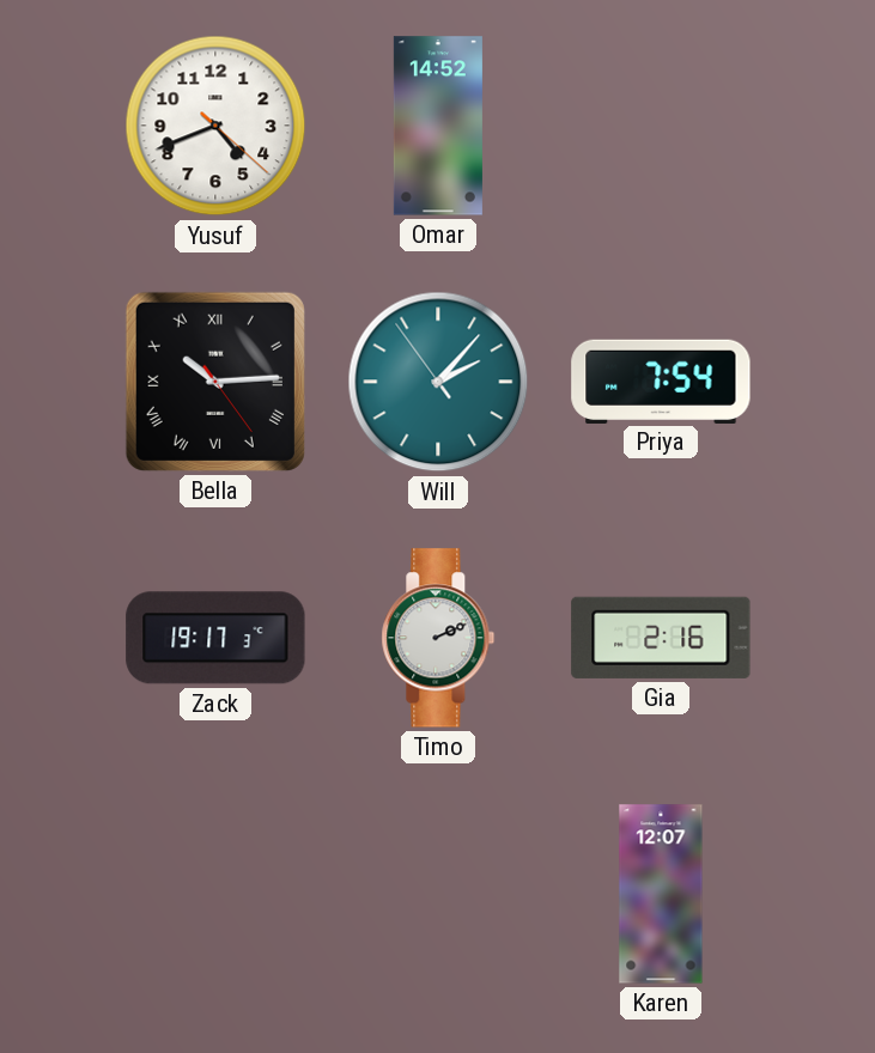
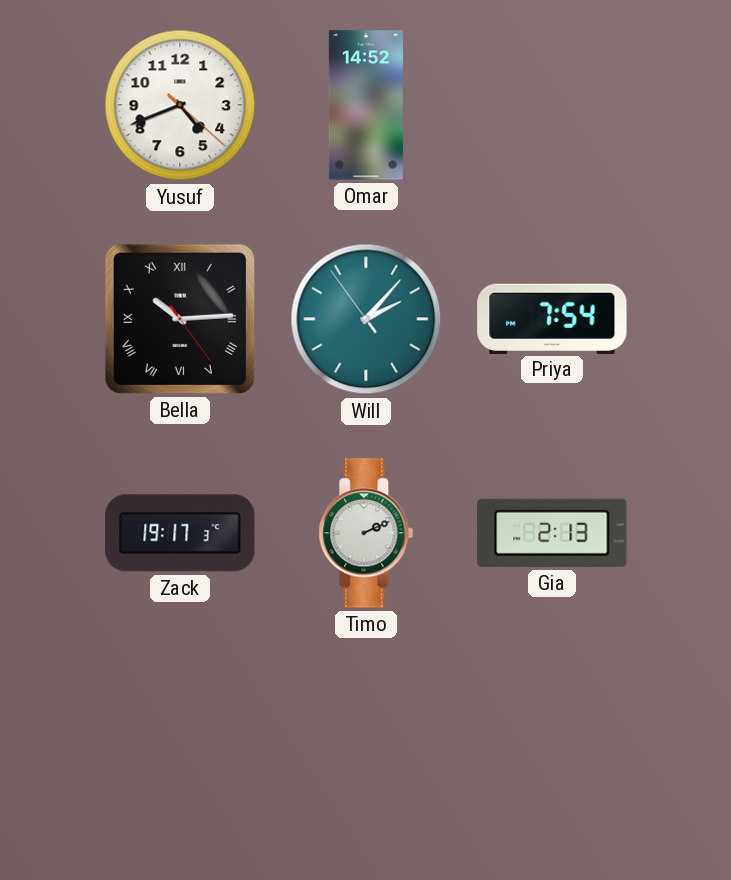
Gia: 2:16 -> 2:13
Karen: 12:07 -> none
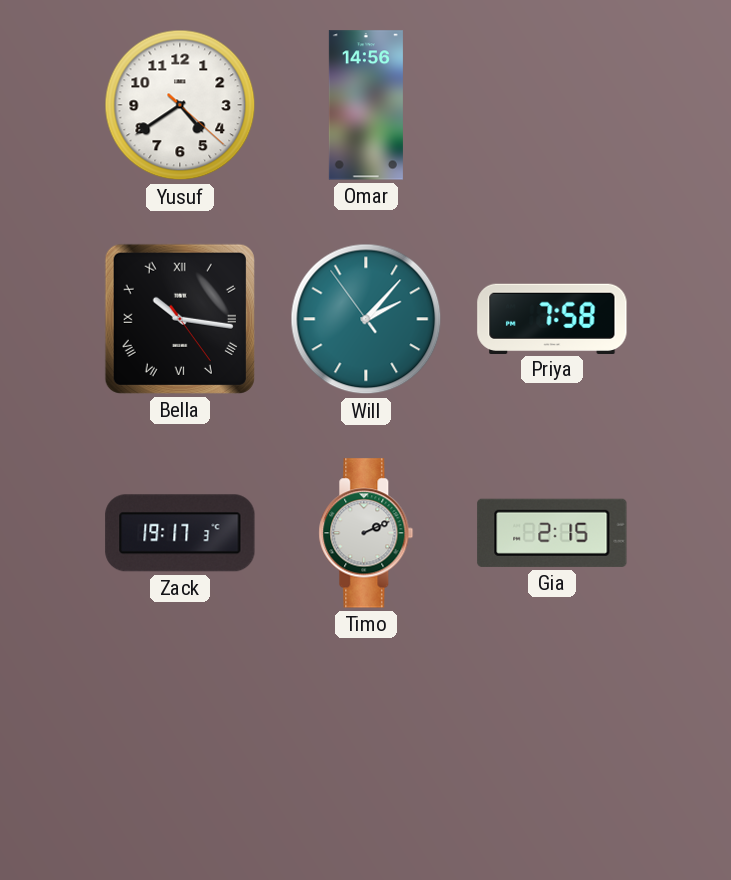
Yusuf: 4:41 -> 4:39
Omar: 14:52 -> 14:56
Bella: 10:14 -> 10:16
Priya: 7:54 -> 7:58
Gia: 2:13 -> 2:15
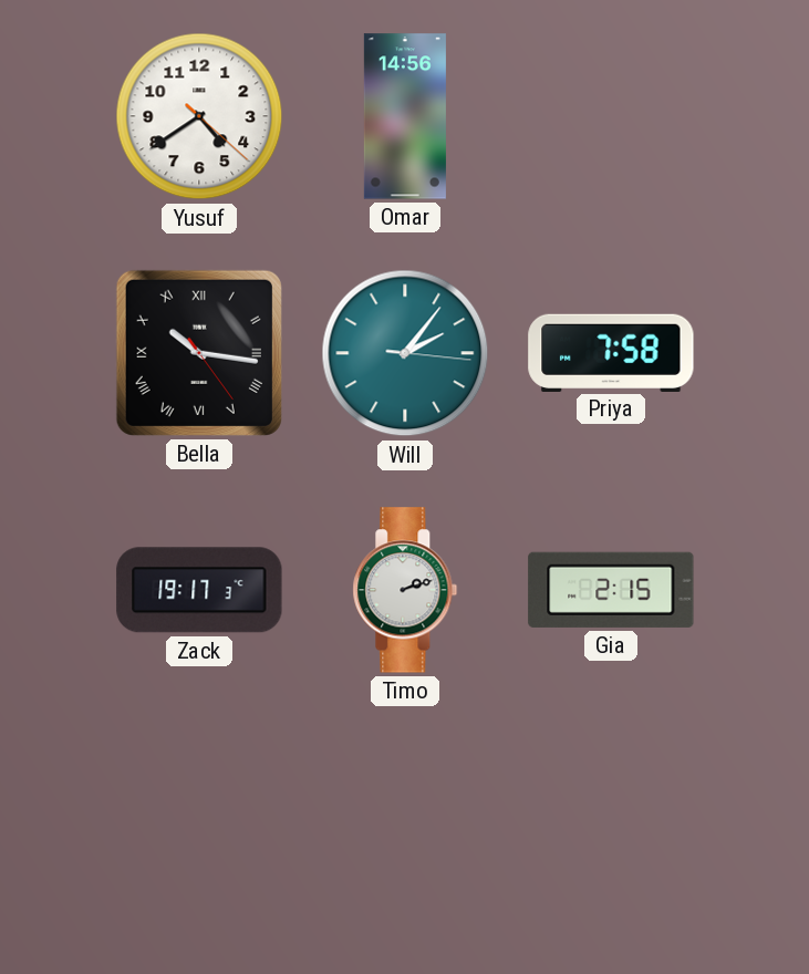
Will: 2:06:54 -> 2:06:16
Timo: 2:11 -> 2:12
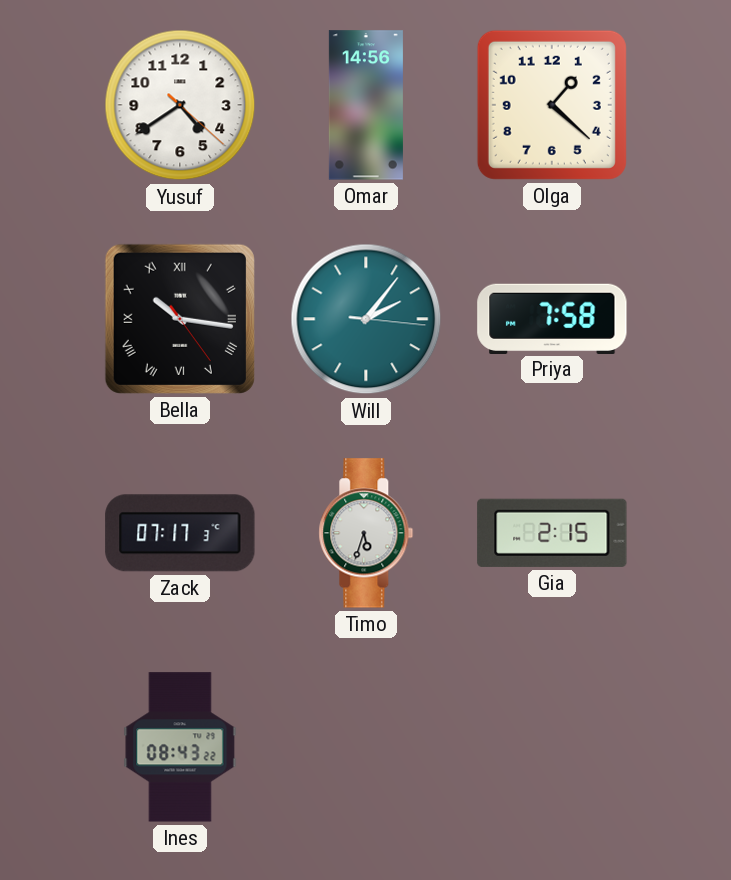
Olga: none -> 1:22
Zack: 19:17 -> 07:17
Timo: 2:12 -> 5:33
Ines: none -> 08:43
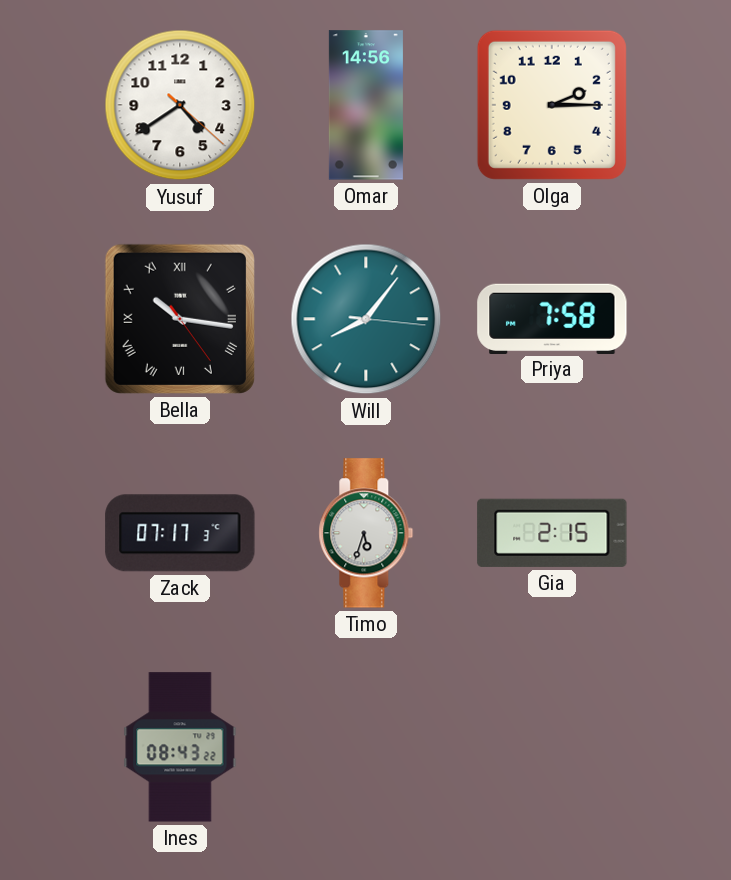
Olga: 1:22 -> 2:15
Will: 2:06 -> 8:06
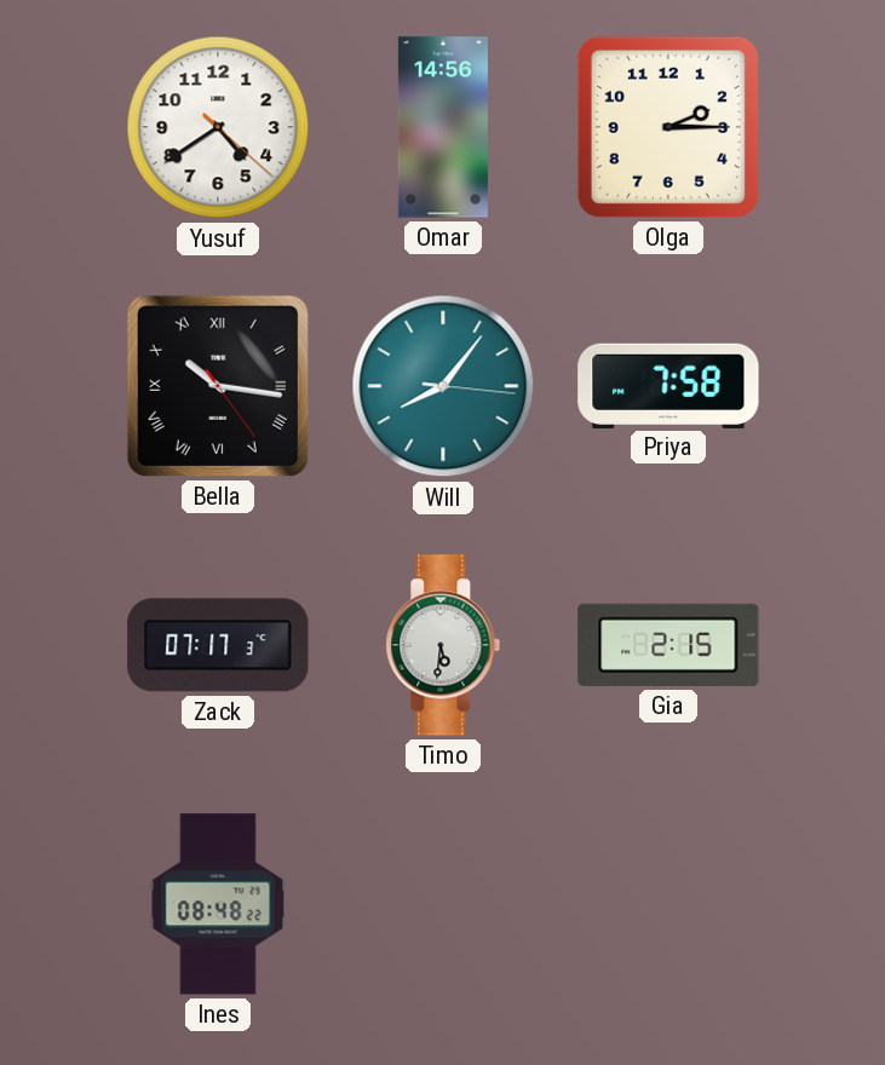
Timo: 5:33 -> 5:31
Ines: 08:43 -> 08:48
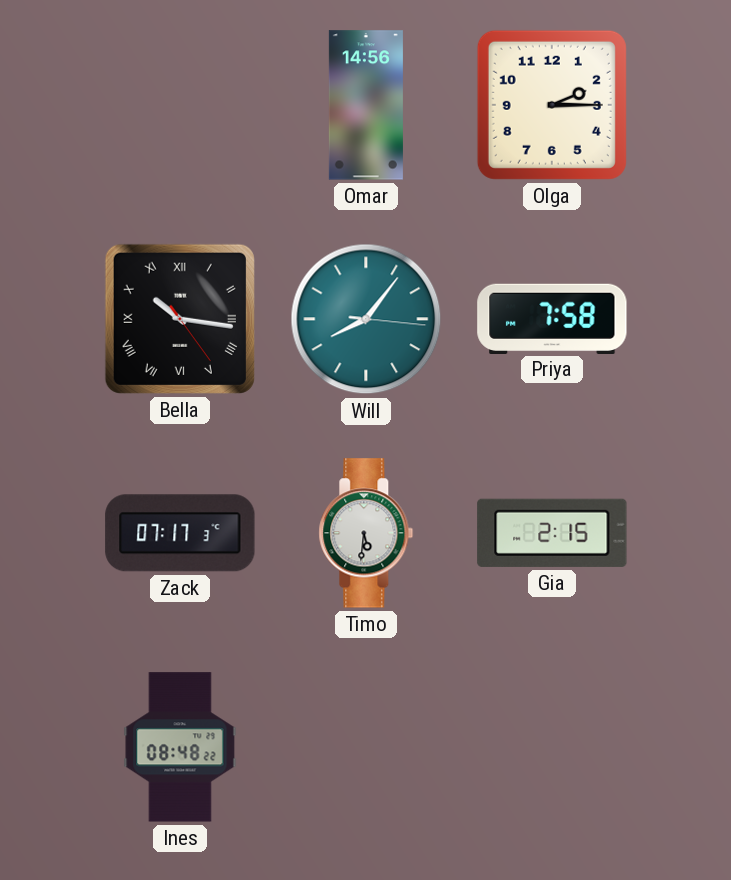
Yusuf: 4:39 -> none
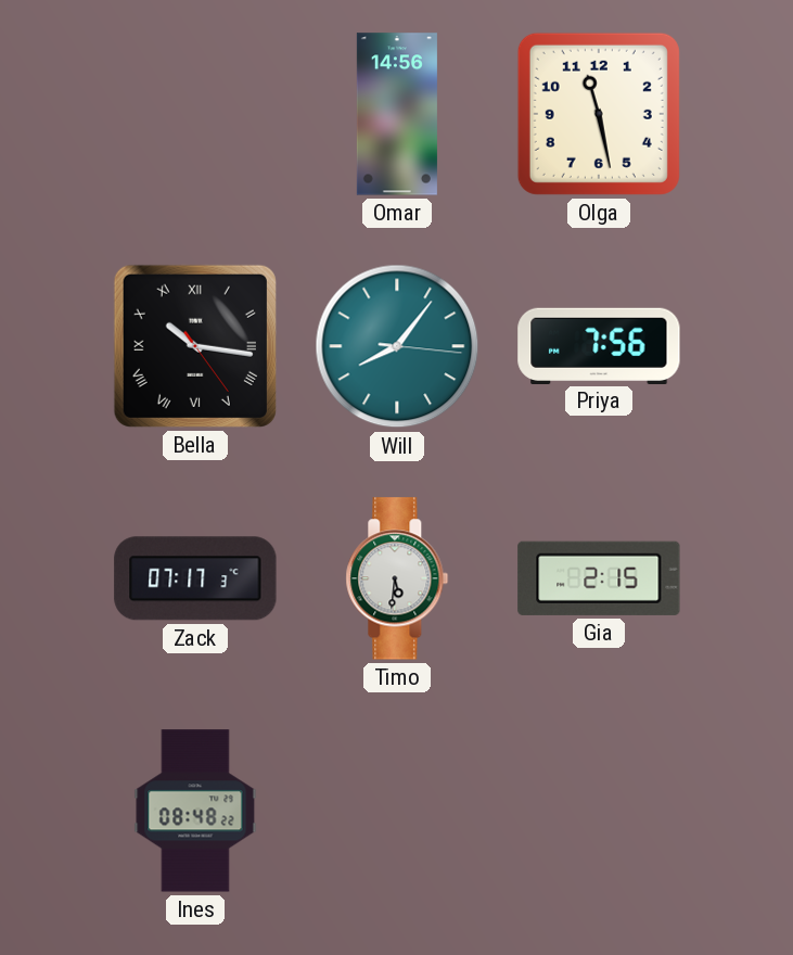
Olga: 2:15 -> 11:28
Priya: 7:58 -> 7:56
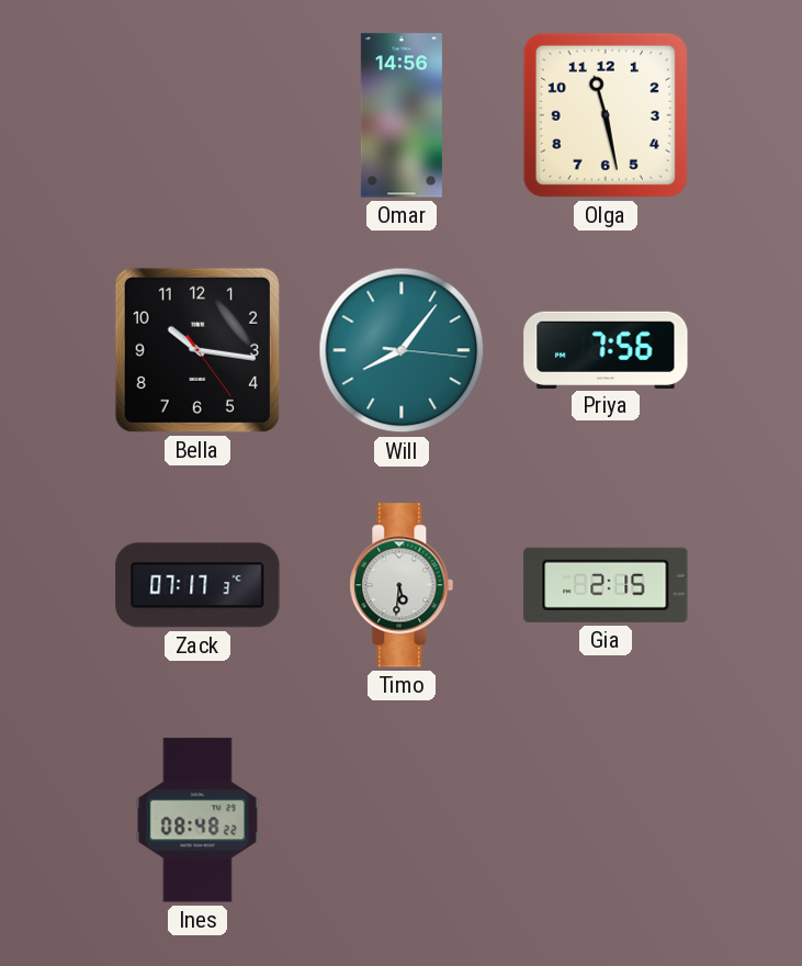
Bella numerals: Roman -> Arabic
